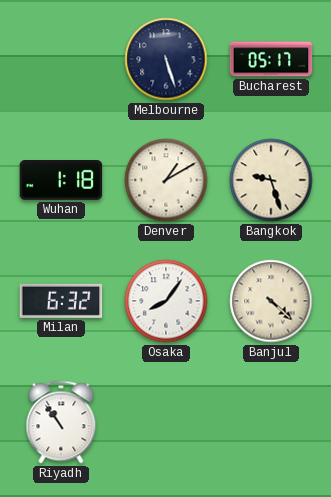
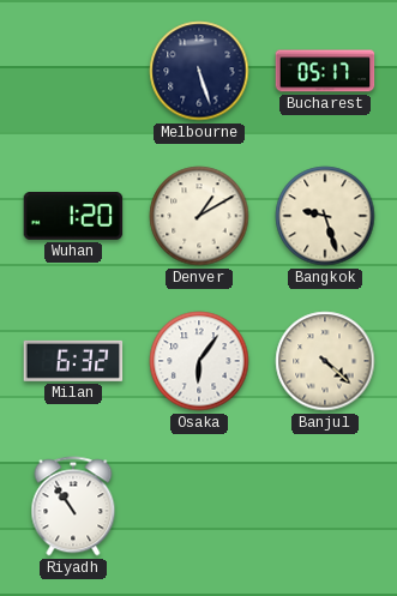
Wuhan: 1:18 -> 1:20
Osaka: 8:06 -> 6:06
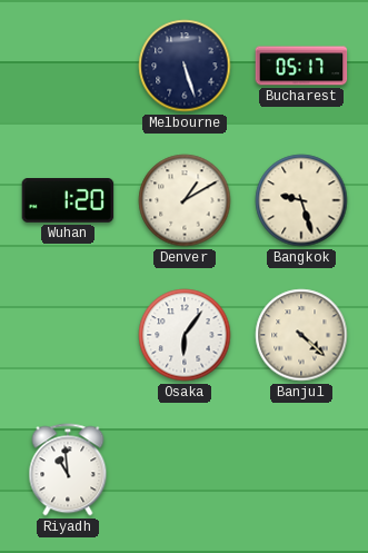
Milan: 6:32 -> none
Riyadh: 10:54 -> 10:59
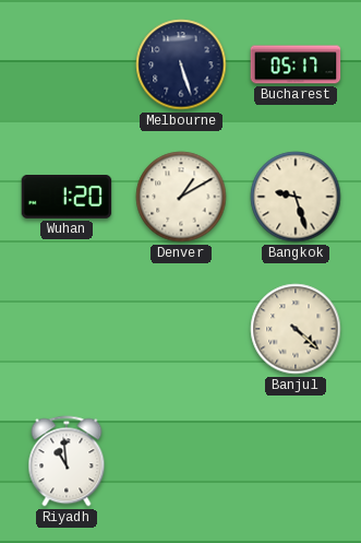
Osaka: 6:06 -> none
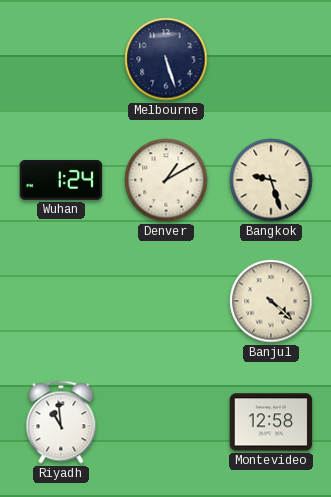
Bucharest: 05:17 -> none
Wuhan: 1:20 -> 1:24
Montevideo: none -> 12:58
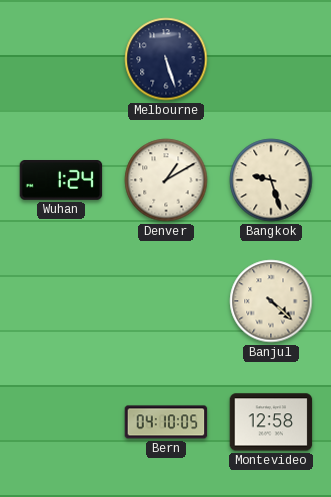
Riyadh: 10:59 -> none
Bern: none -> 04:10
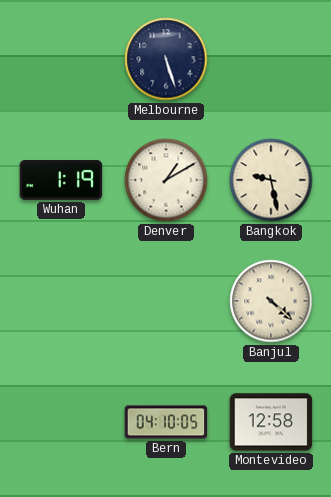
Wuhan: 1:24 -> 1:19
Bangkok: 9:27 -> 9:28
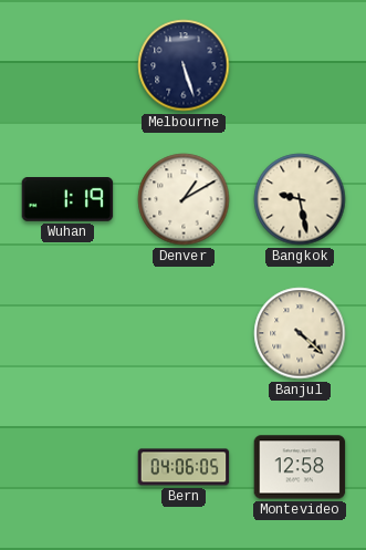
Bern: 04:10 -> 04:06
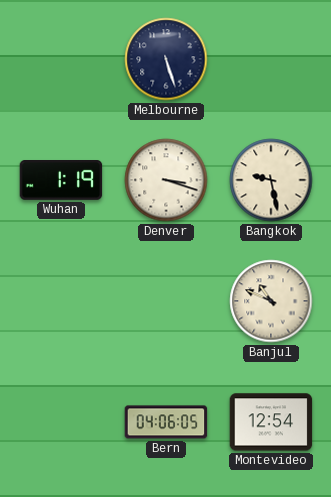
Denver: 1:10 -> 3:18
Banjul: 4:22 -> 10:49
Montevideo: 12:58 -> 12:54
